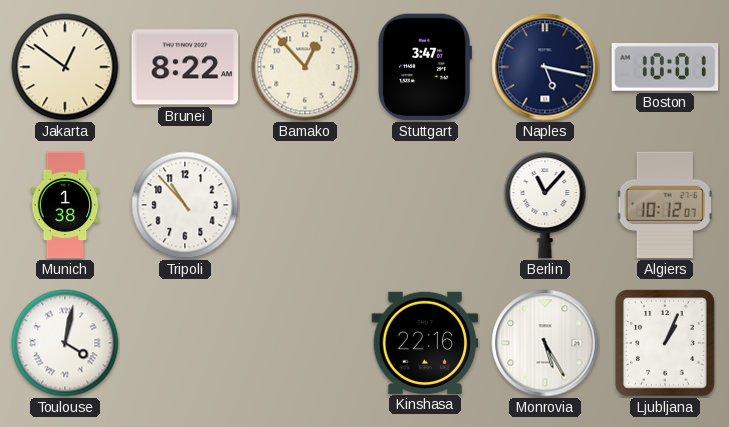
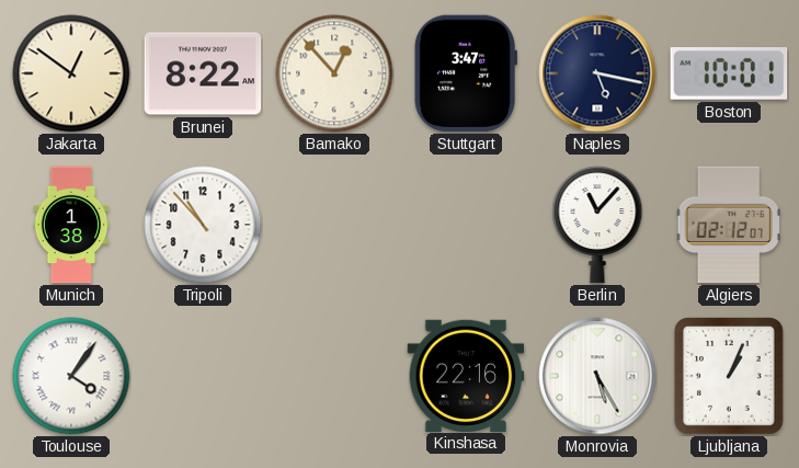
Algiers: 10:12 -> 02:12
Toulouse: 4:02 -> 4:06
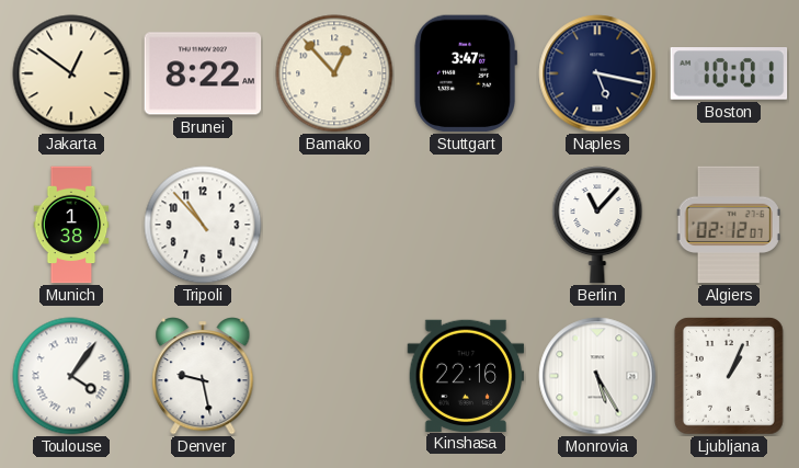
Denver: none -> 9:28
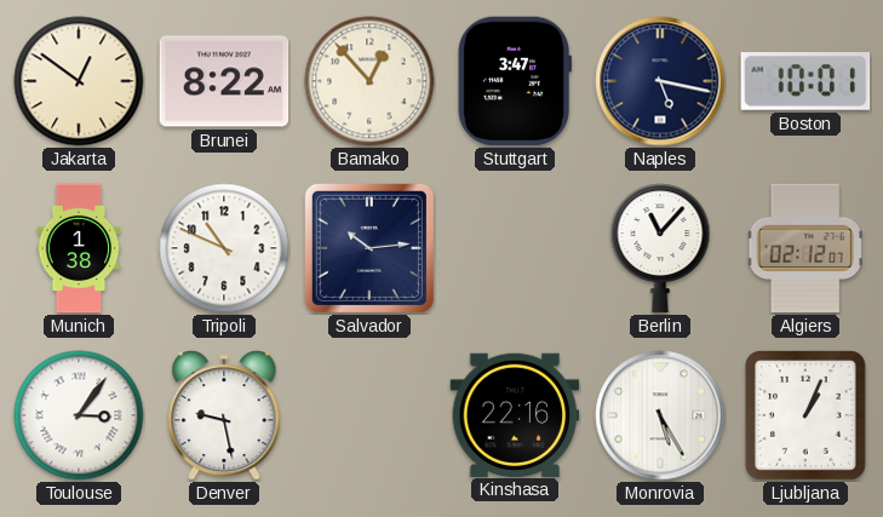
Tripoli: 10:53 -> 10:49
Salvador: none -> 10:14
Toulouse: 4:06 -> 3:06
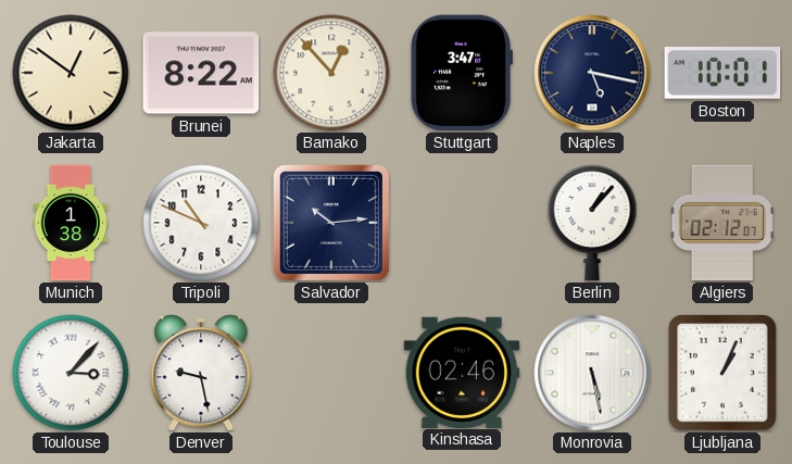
Berlin: 11:07 -> 1:07
Toulouse: 3:06 -> 3:07
Kinshasa: 22:16 -> 02:46
Monrovia: 5:25 -> 5:28
